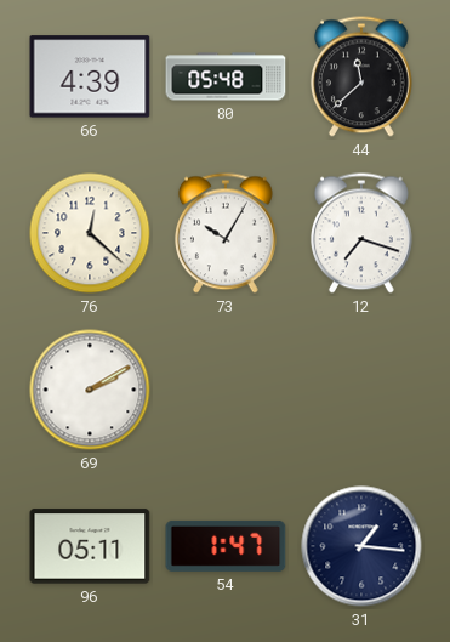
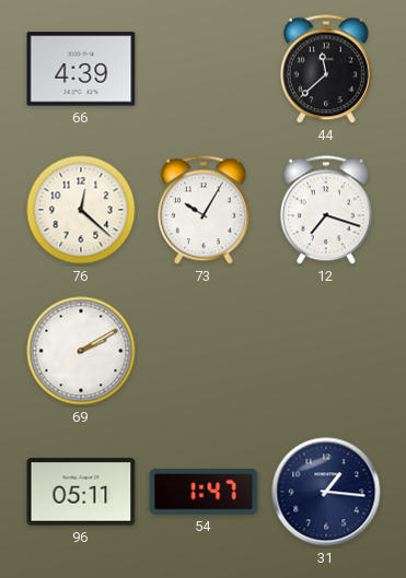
80: 05:48 -> none
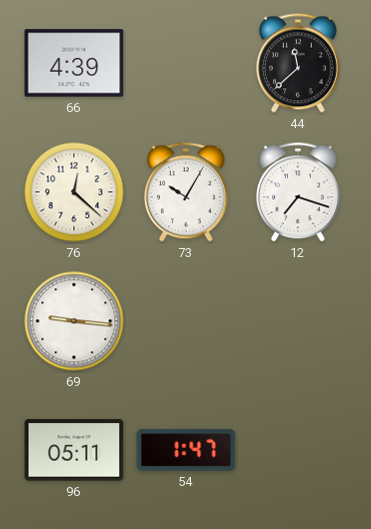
69: 2:10 -> 9:16
31: 1:16 -> none
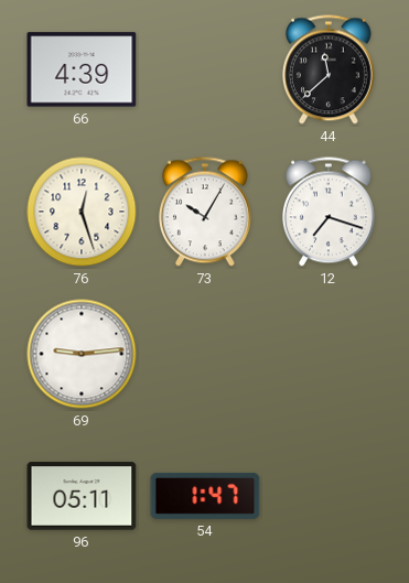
76: 12:22 -> 12:27
69: 9:16 -> 9:14
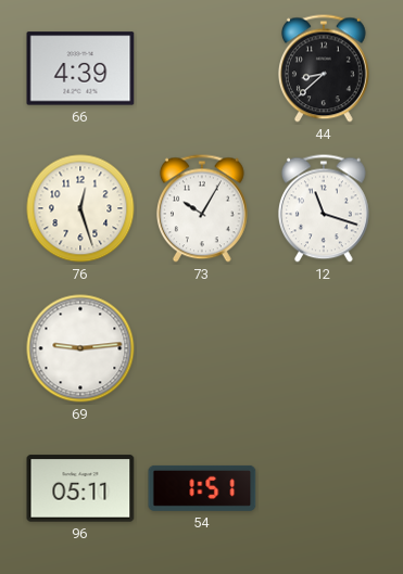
44: 11:38 -> 8:38
12: 7:18 -> 11:18
54: 1:47 -> 1:51
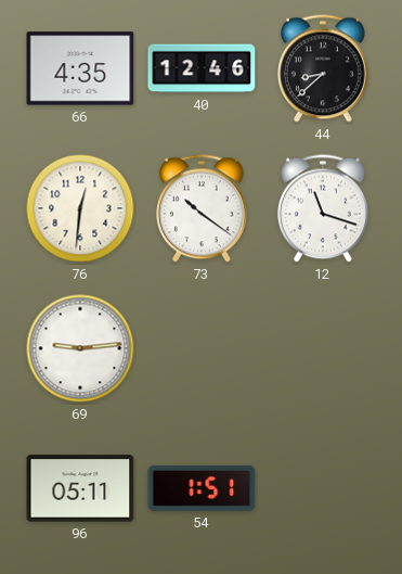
66: 4:39 -> 4:35
40: none -> 12:46
76: 12:27 -> 12:31
73: 10:05 -> 10:21
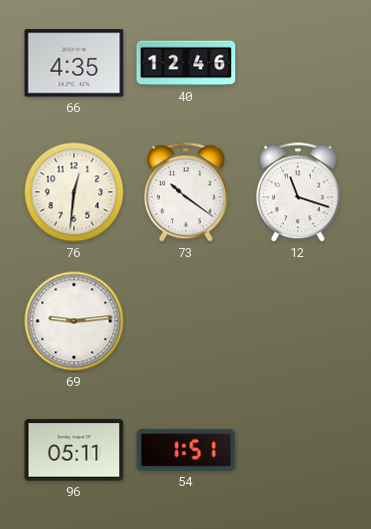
44: 8:38 -> none
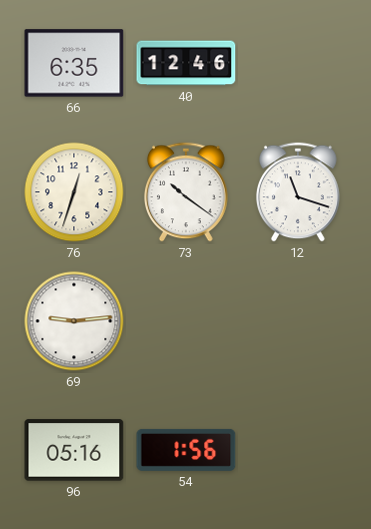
66: 4:35 -> 6:35
76: 12:31 -> 12:33
96: 05:11 -> 05:16
54: 1:51 -> 1:56
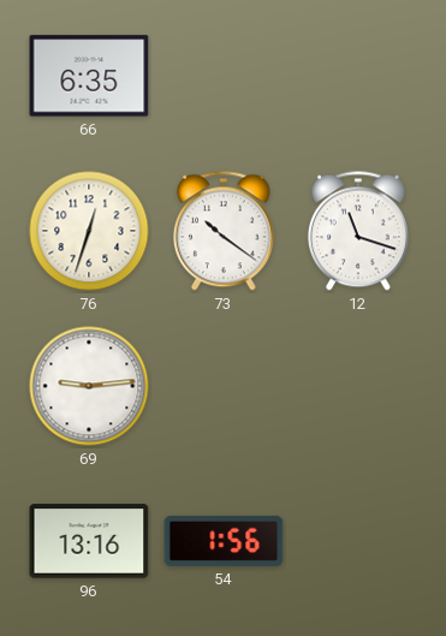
40: 12:46 -> none
96: 05:16 -> 13:16
